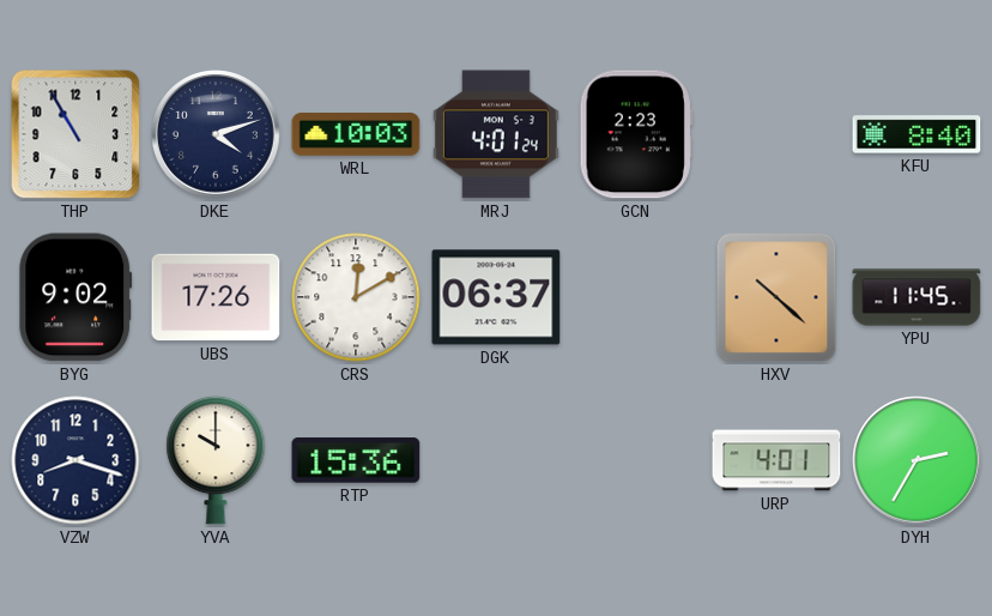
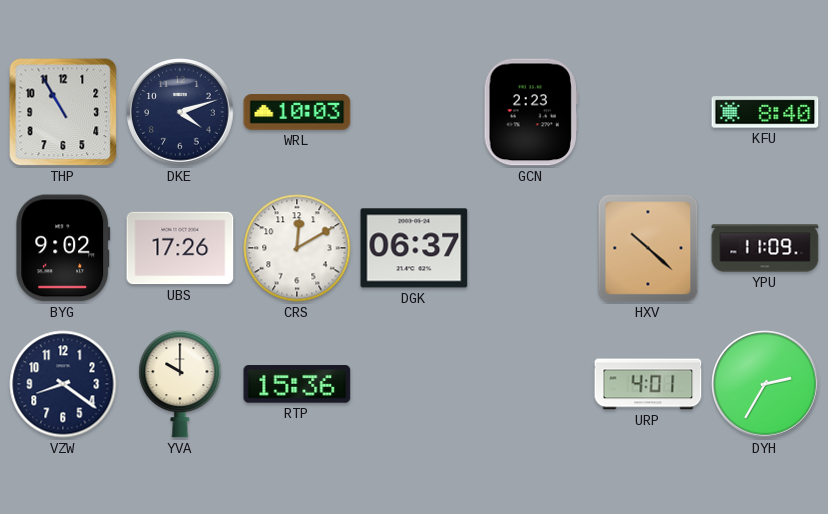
MRJ: 4:01 -> none
YPU: 11:45 -> 11:09
VZW: 8:18 -> 8:21
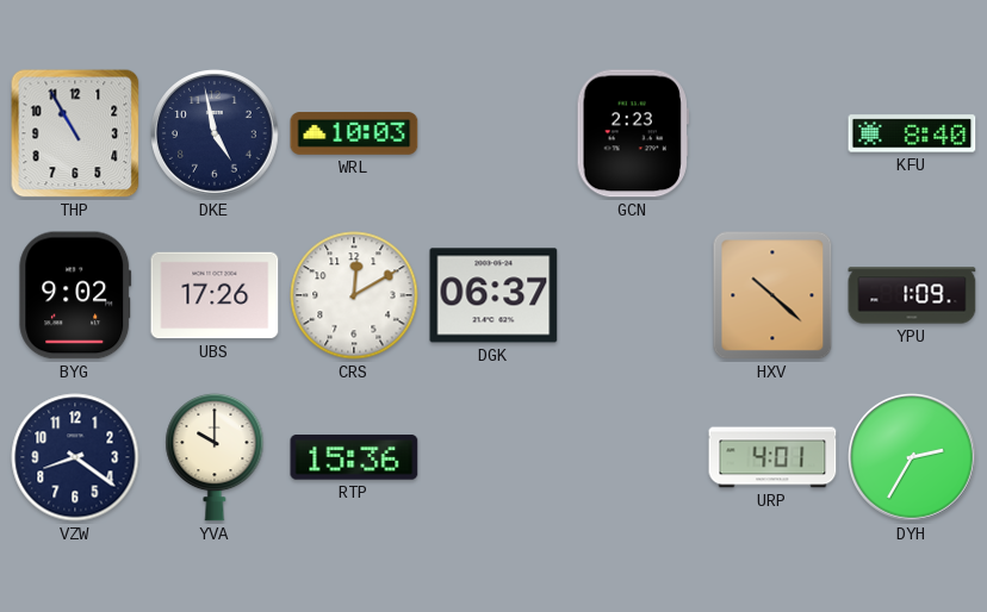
DKE: 4:12 -> 4:58
YPU: 11:09 -> 1:09
